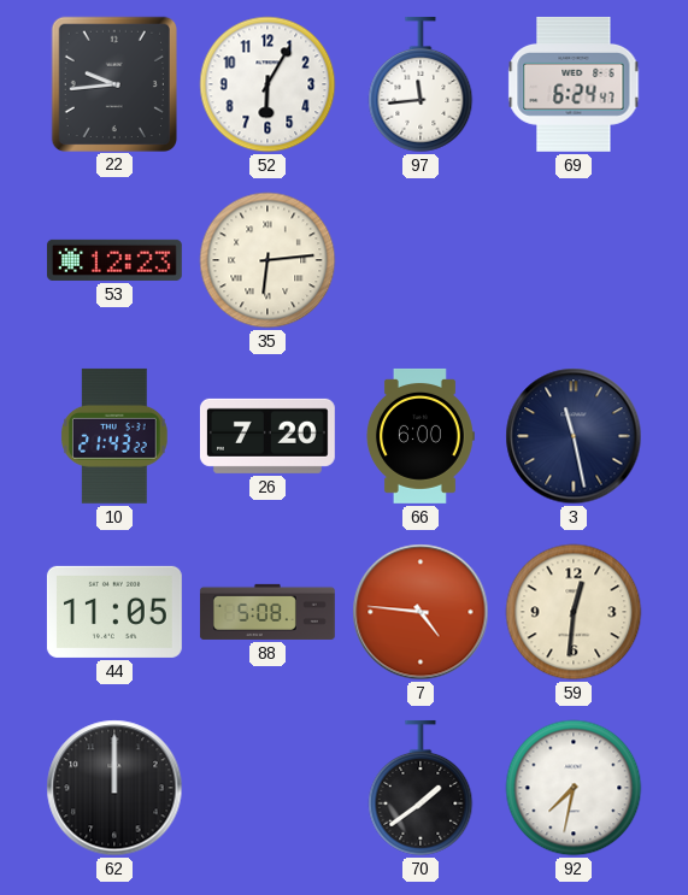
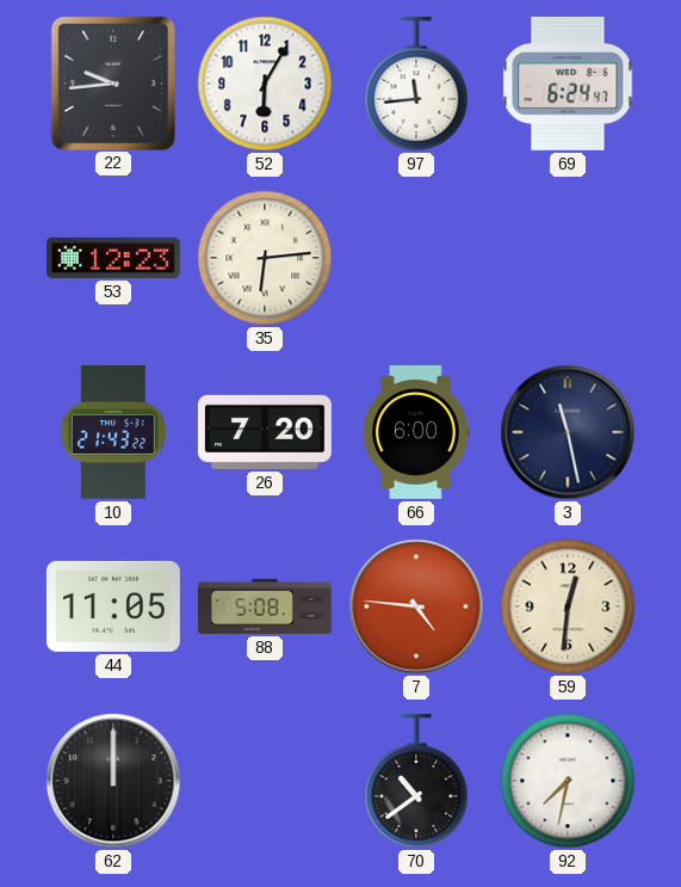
70: 1:39 -> 10:39
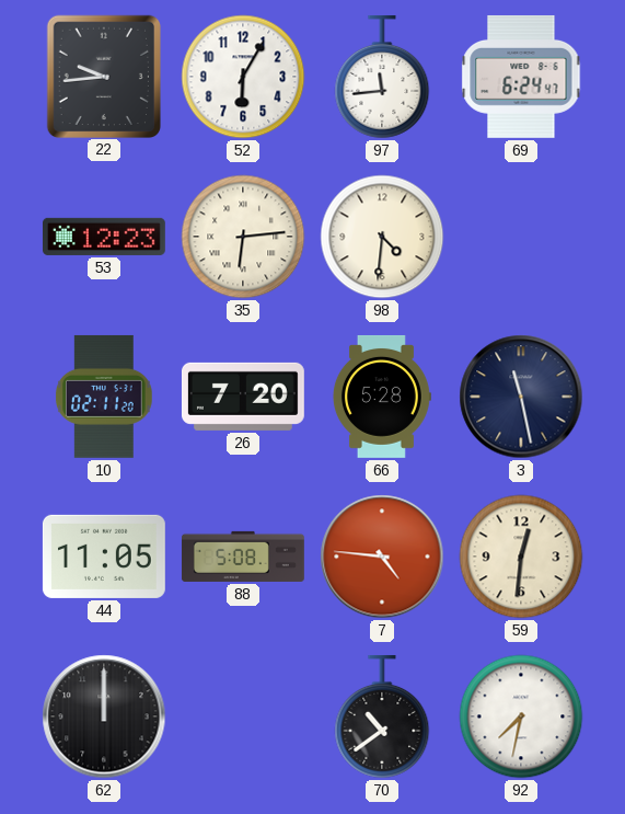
98: none -> 4:31
10: 21:43 -> 02:11
66: 6:00 -> 5:28
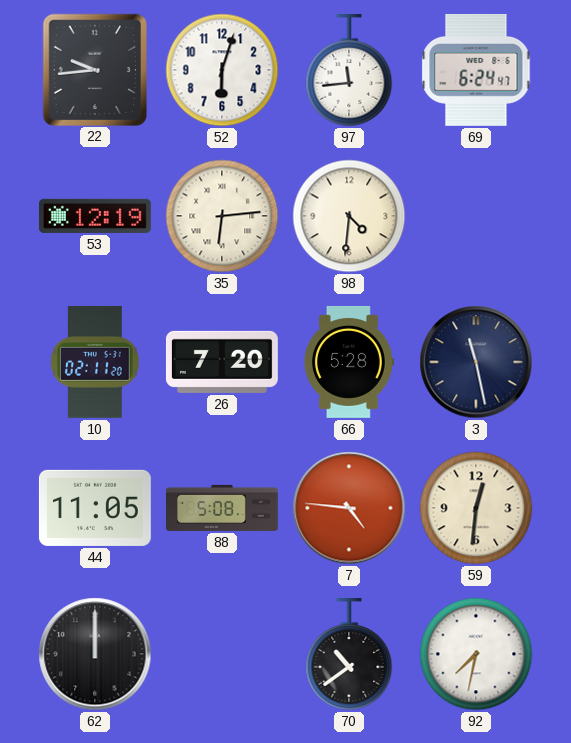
52: 6:05 -> 6:03
53: 12:23 -> 12:19
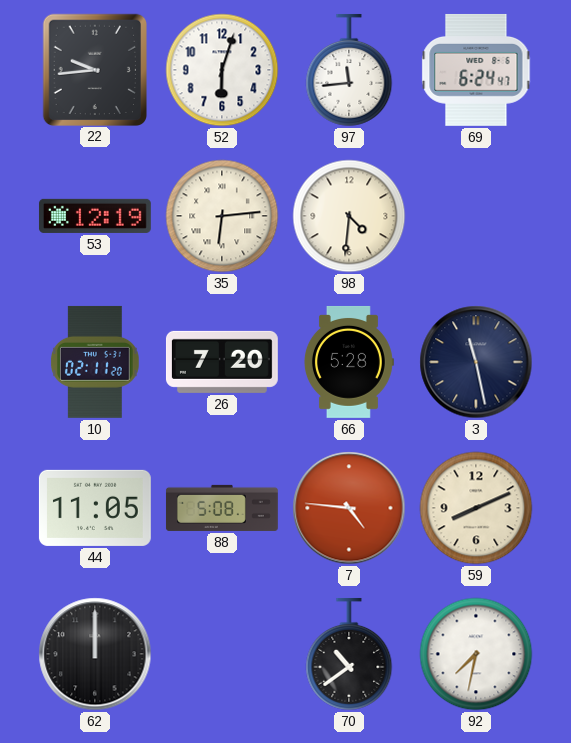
59: 12:31 -> 8:11
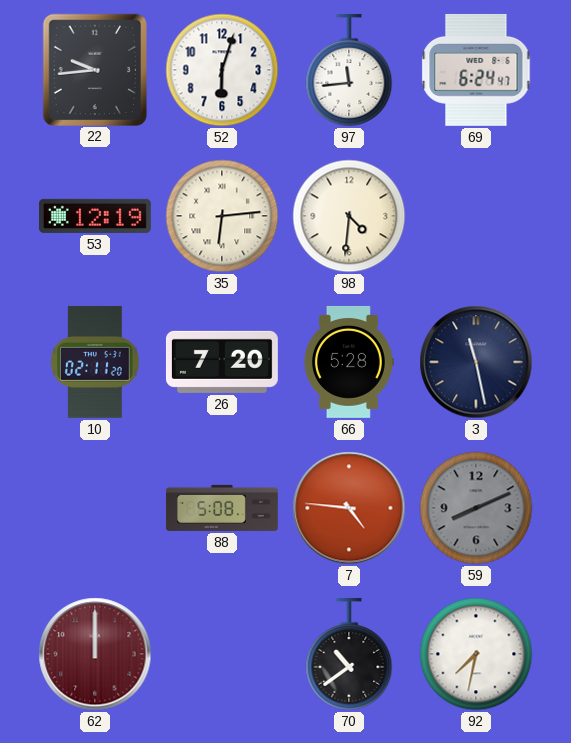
44: 11:05 -> none
59 dial: cream -> grey
62 dial: black -> burgundy
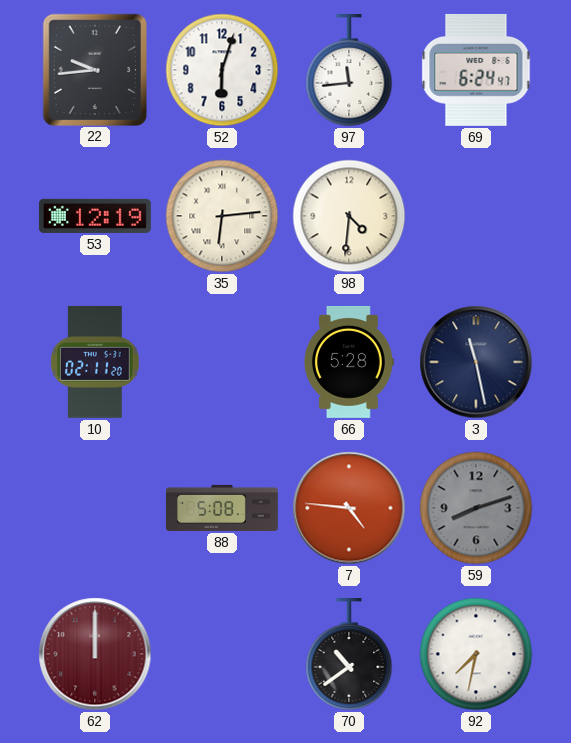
26: 7:20 -> none
59: 8:11 -> 8:12
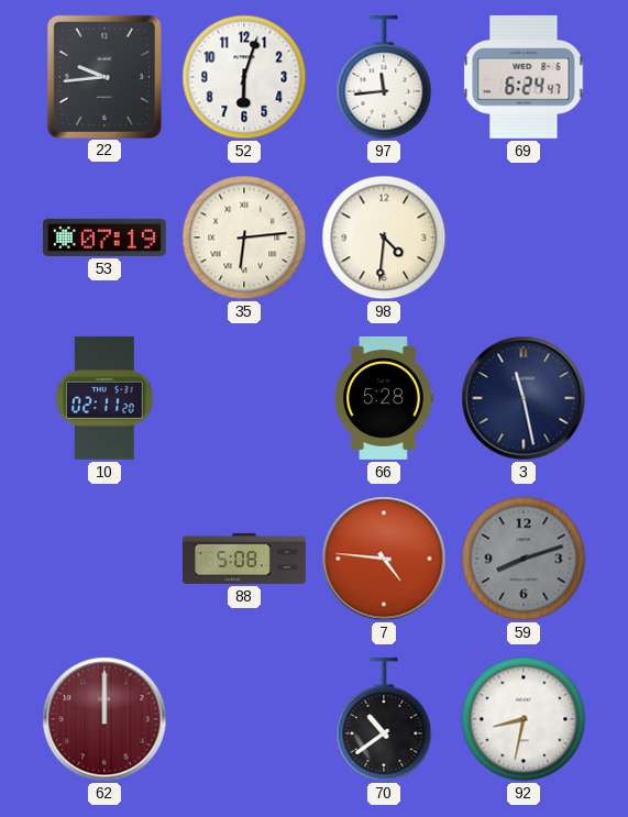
53: 12:19 -> 07:19
92: 7:32 -> 8:32
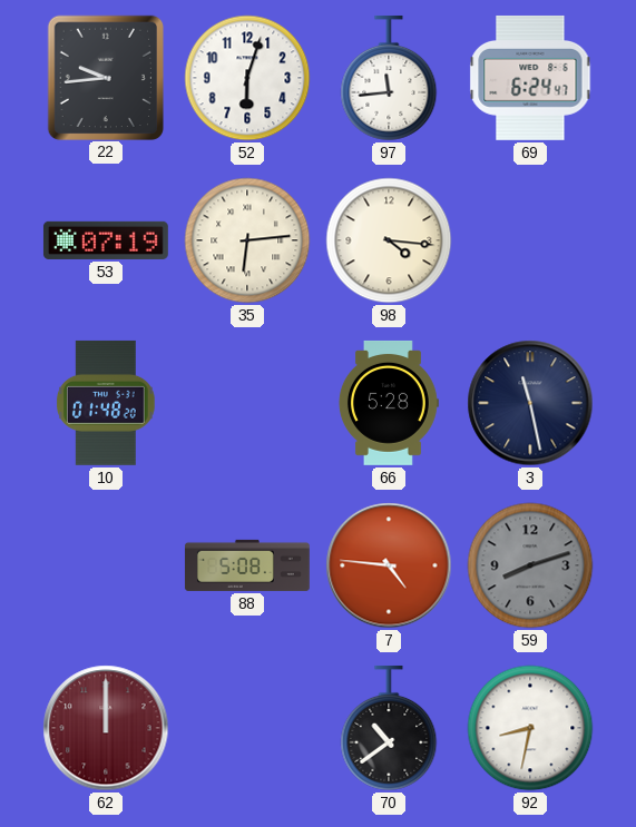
98: 4:31 -> 4:16
10: 02:11 -> 01:48
